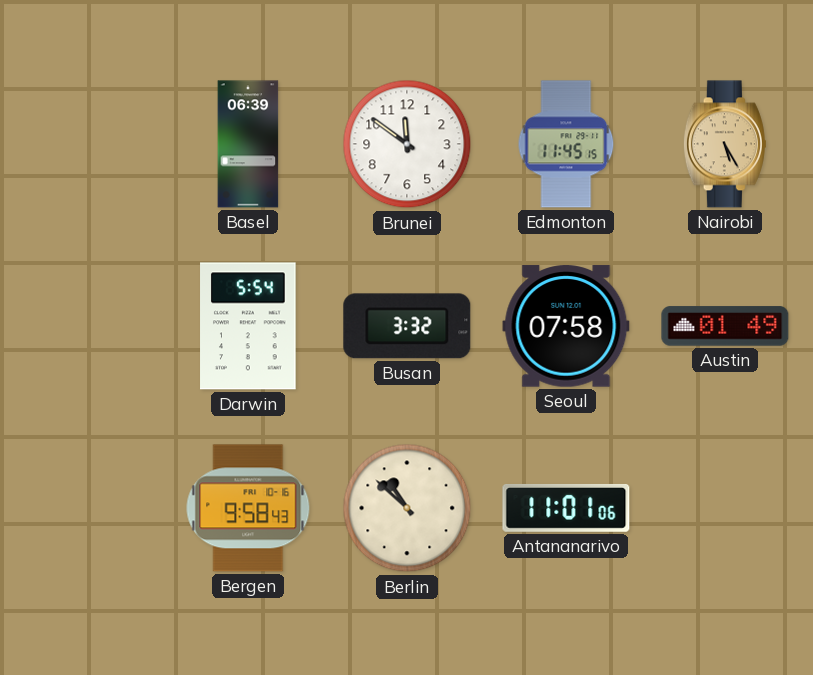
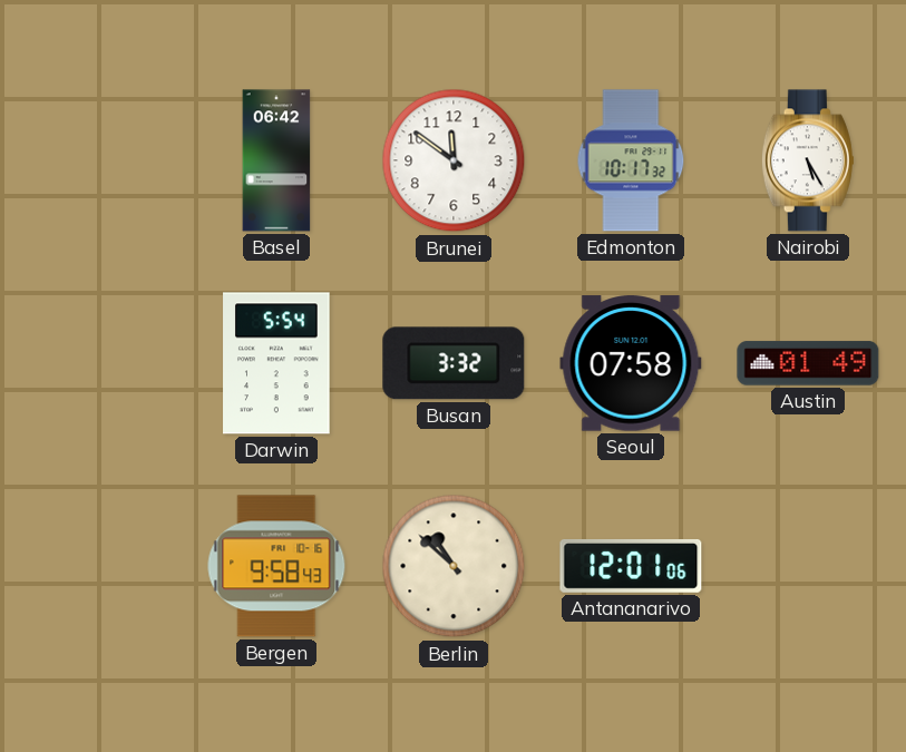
Basel: 06:39 -> 06:42
Edmonton: 11:45 -> 10:17
Nairobi dial: champagne -> white
Antananarivo: 11:01 -> 12:01
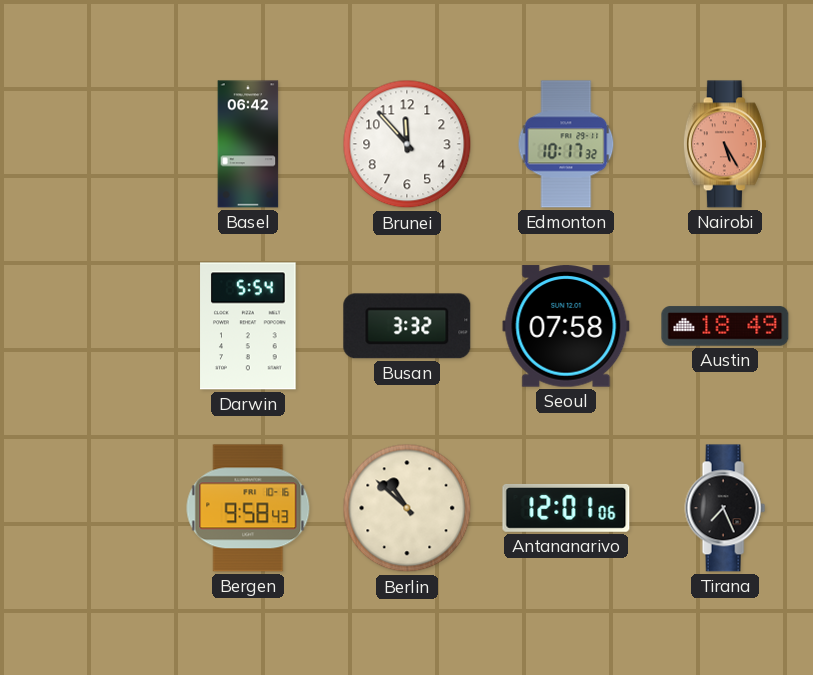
Brunei: 11:51 -> 11:53
Nairobi dial: white -> salmon
Austin: 01:49 -> 18:49
Tirana: none -> 7:26
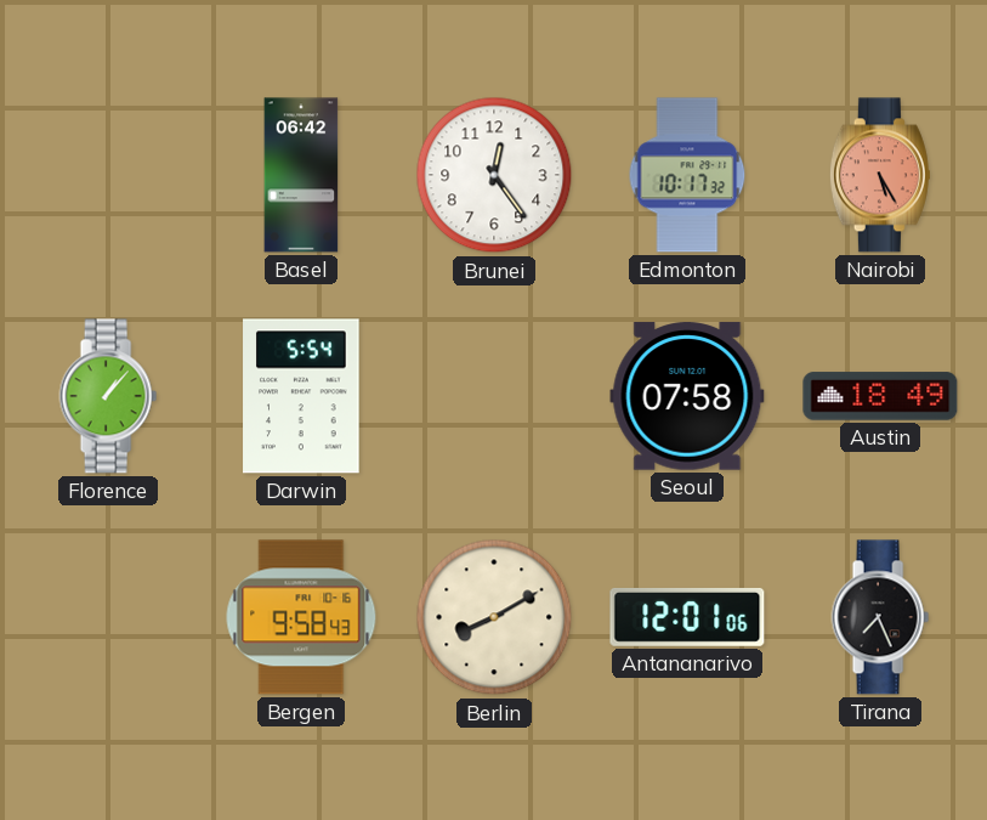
Brunei: 11:53 -> 12:24
Florence: none -> 1:07
Busan: 3:32 -> none
Berlin: 10:52 -> 8:10
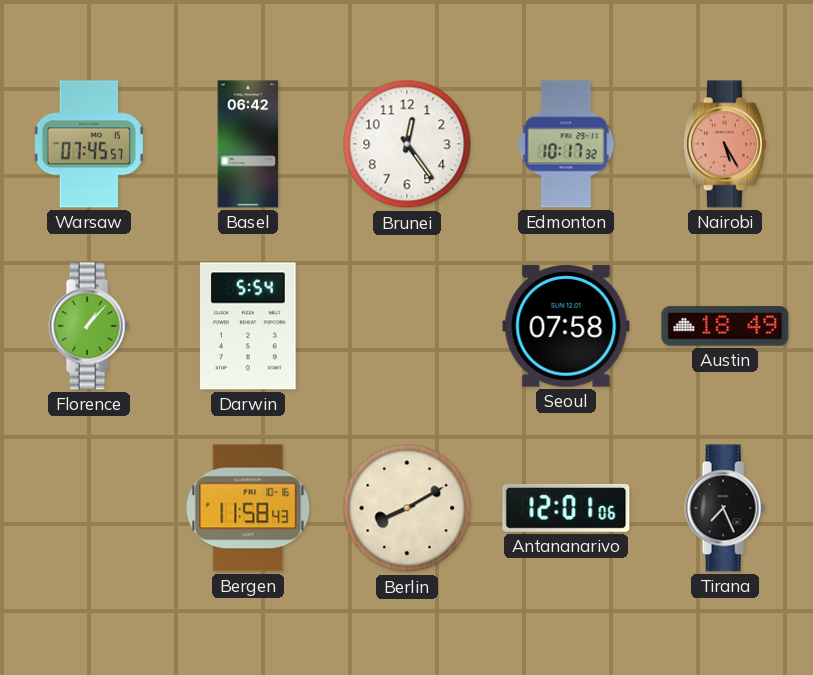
Warsaw: none -> 07:45
Bergen: 9:58 -> 11:58
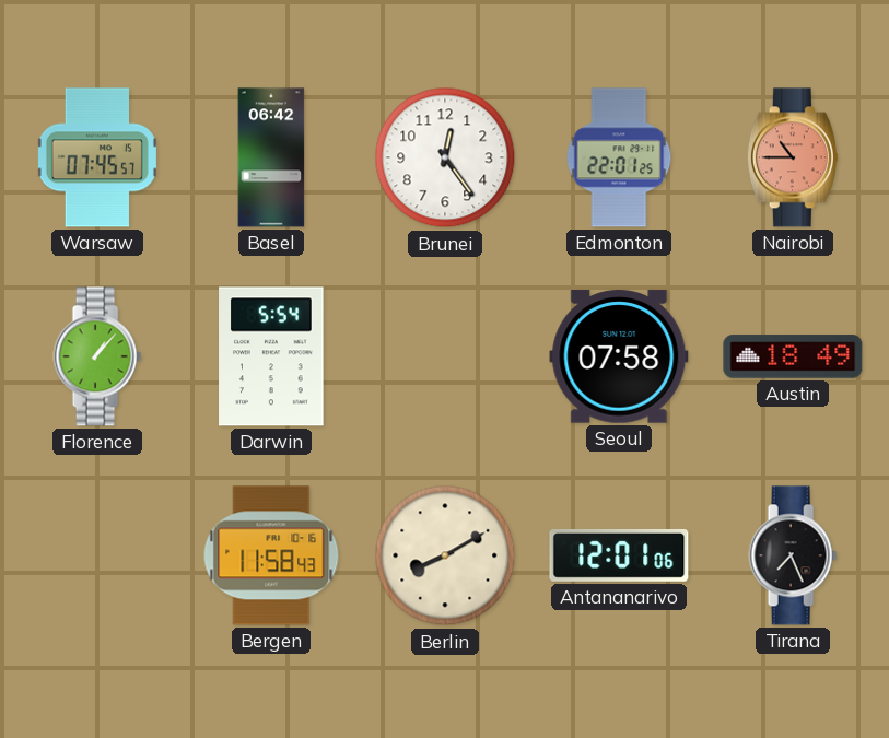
Edmonton: 10:17 -> 22:01
Nairobi: 5:25 -> 10:45
